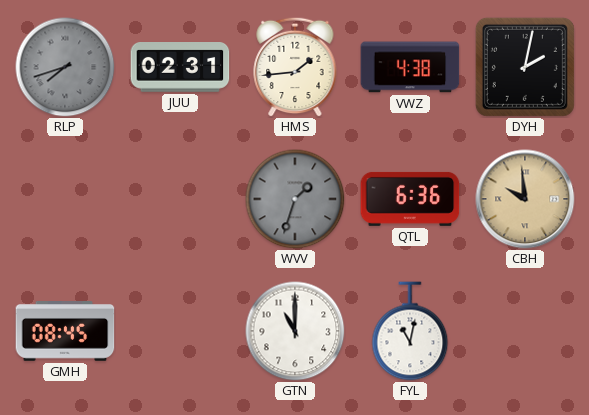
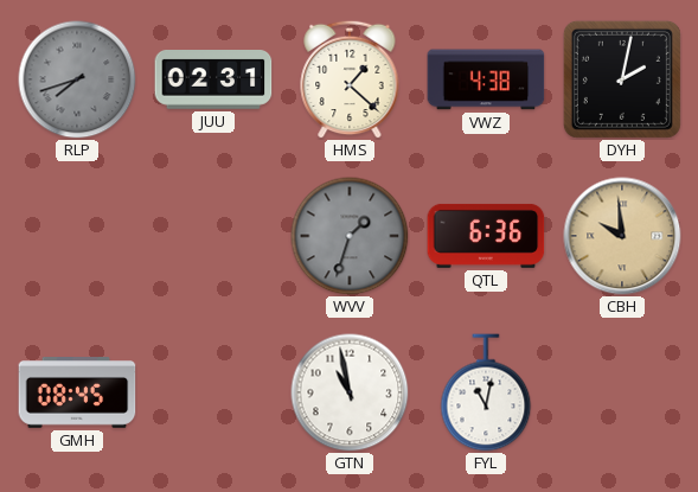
HMS: 1:44 -> 1:22
GTN: 11:00 -> 10:58
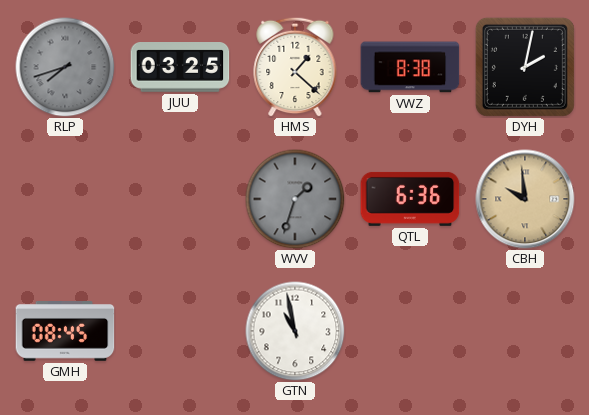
JUU: 02:31 -> 03:25
VWZ: 4:38 -> 8:38
FYL: 11:02 -> none
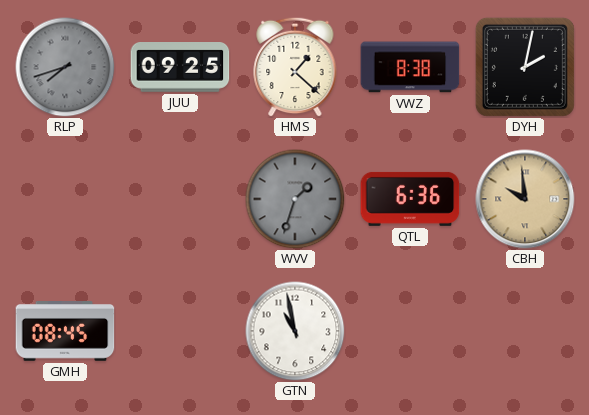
JUU: 03:25 -> 09:25
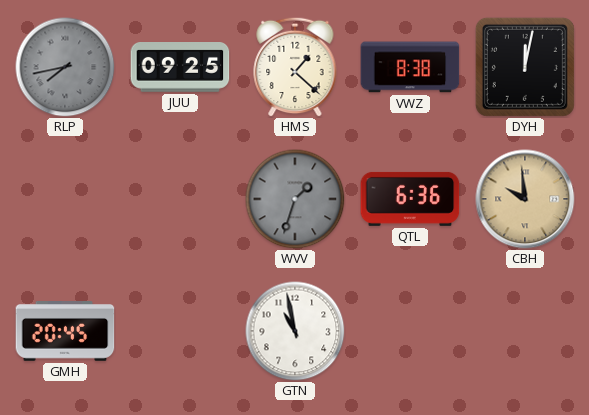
RLP: 7:42 -> 7:43
DYH: 2:02 -> 12:02
GMH: 08:45 -> 20:45
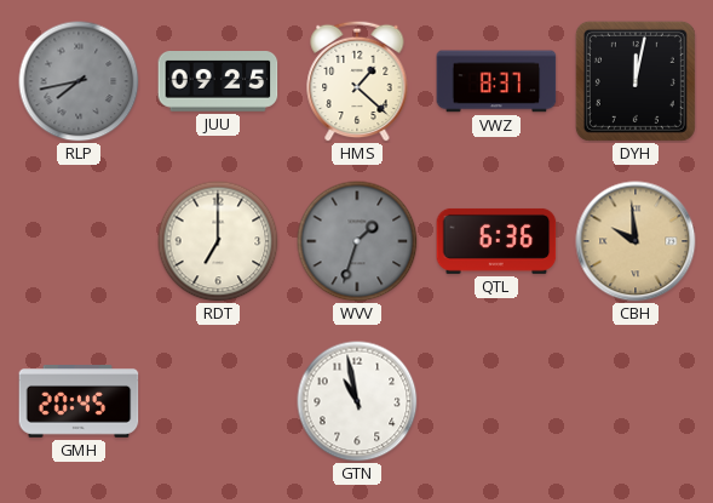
VWZ: 8:38 -> 8:37
RDT: none -> 7:00
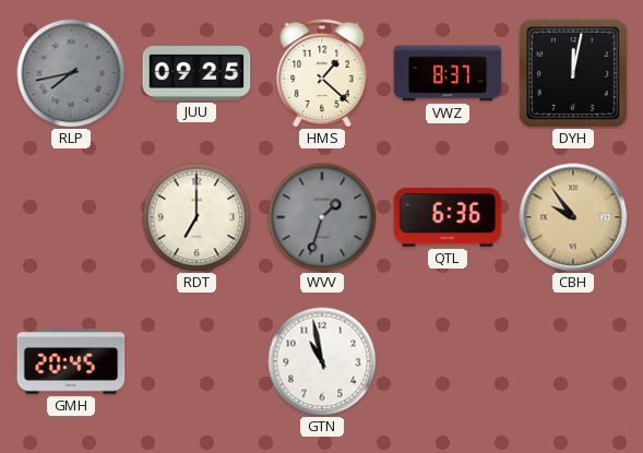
CBH: 9:59 -> 9:54
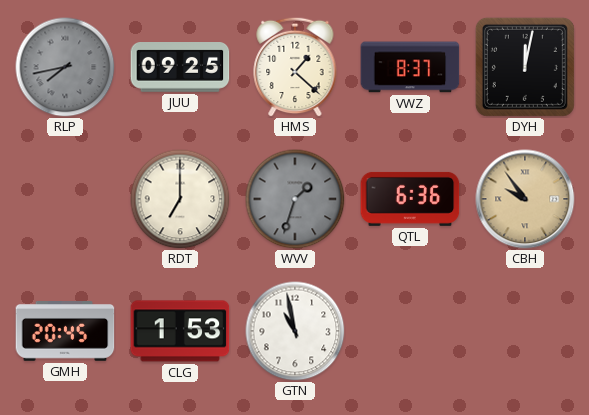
CLG: none -> 1:53
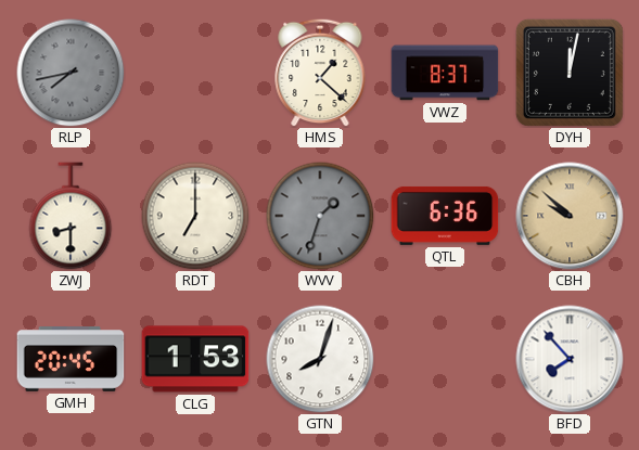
JUU: 09:25 -> none
ZWJ: none -> 8:30
CBH: 9:54 -> 9:52
GTN: 10:58 -> 8:03
BFD: none -> 7:53
